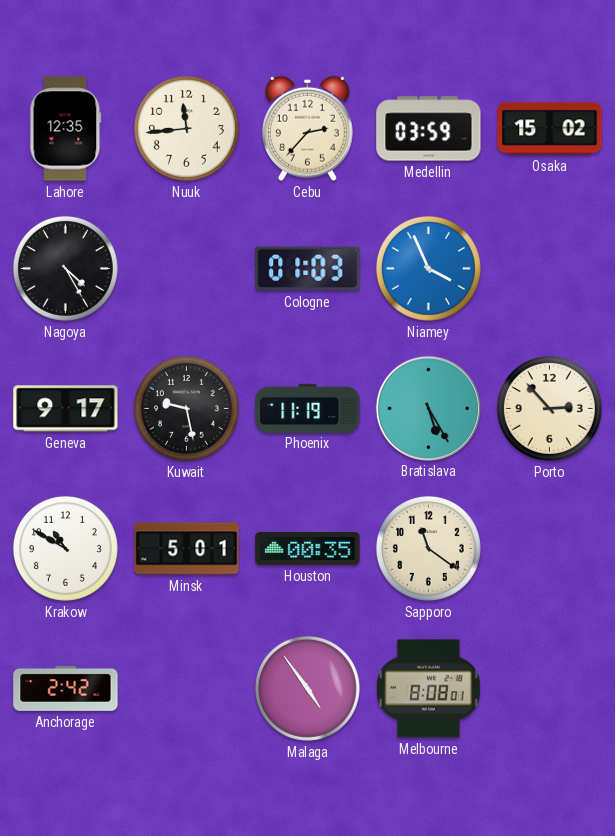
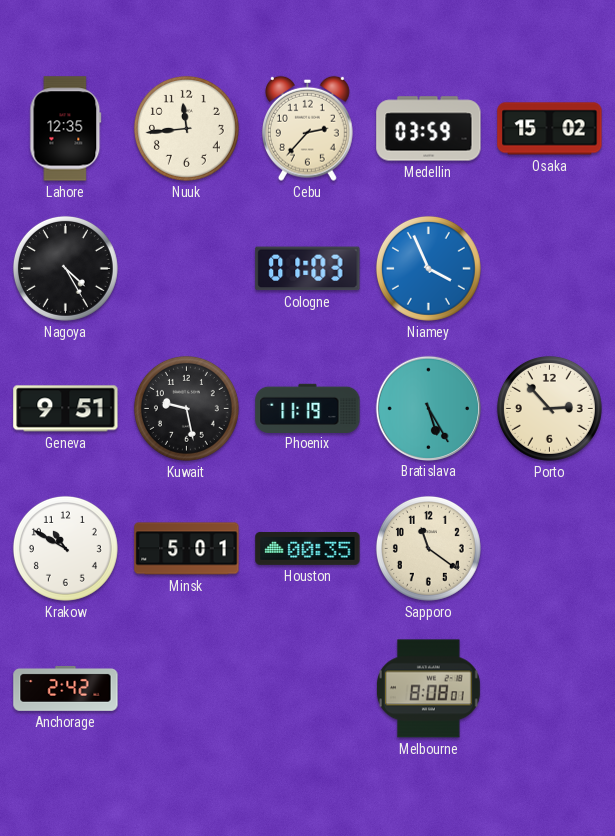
Geneva: 9:17 -> 9:51
Malaga: 4:54 -> none
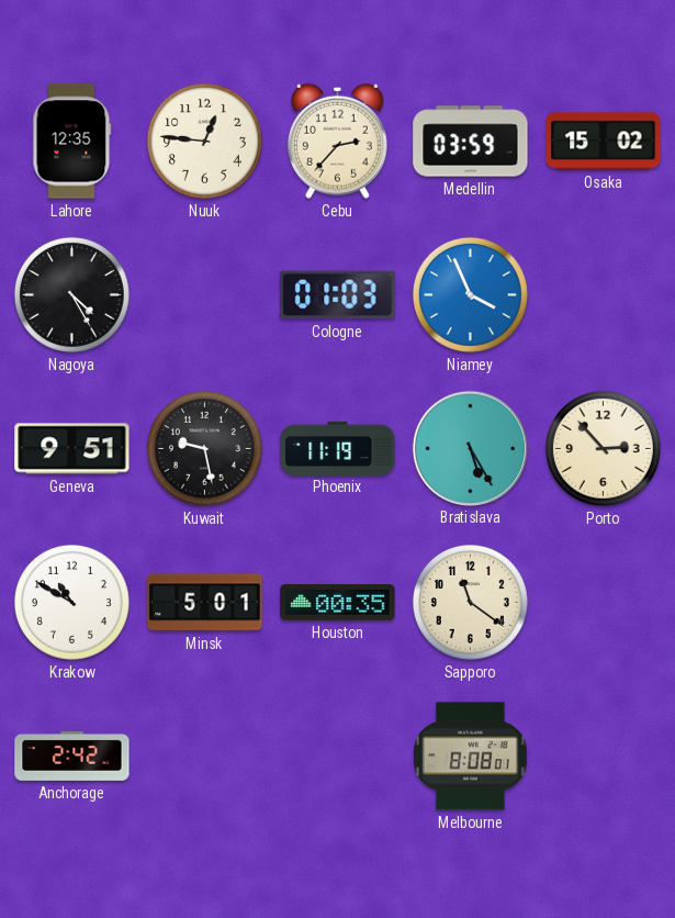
Nuuk: 11:44 -> 12:46
